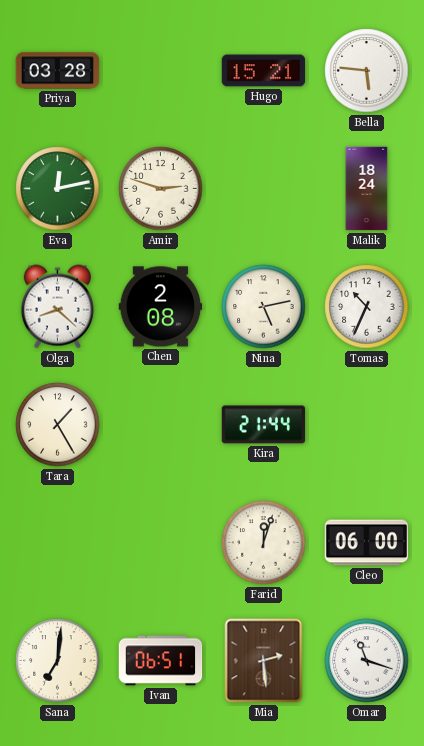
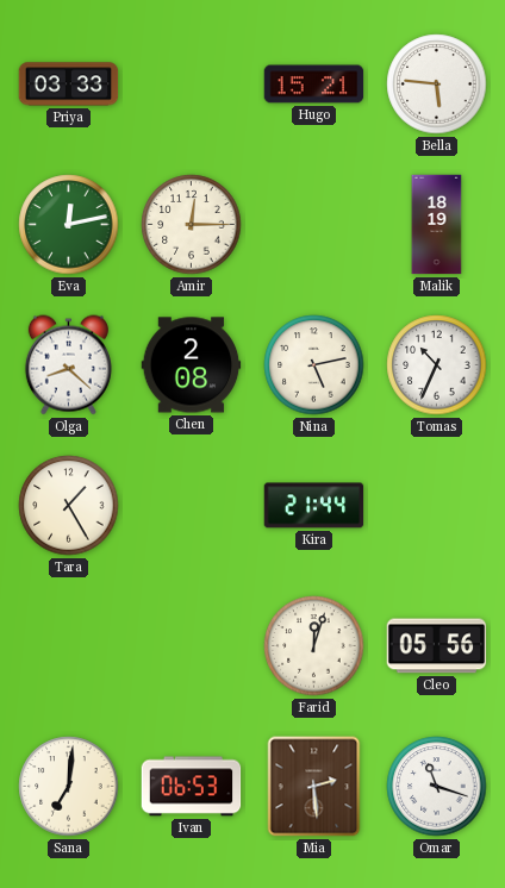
Priya: 03:28 -> 03:33
Amir: 2:48 -> 12:15
Malik: 18:24 -> 18:19
Cleo: 06:00 -> 05:56
Ivan: 06:51 -> 06:53
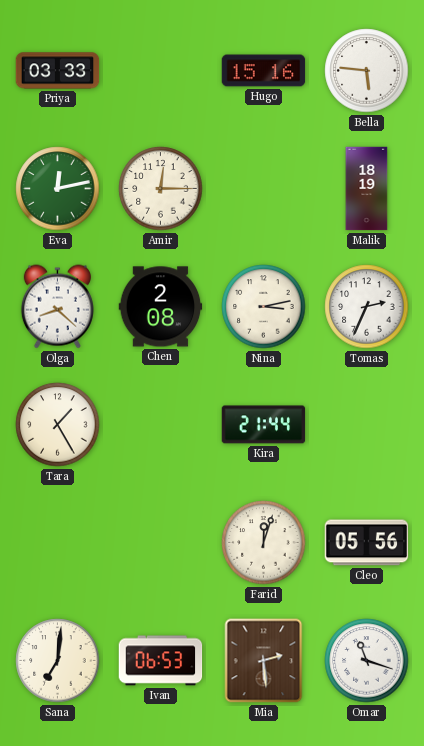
Hugo: 15:21 -> 15:16
Nina: 5:13 -> 3:13
Tomas: 10:34 -> 2:34
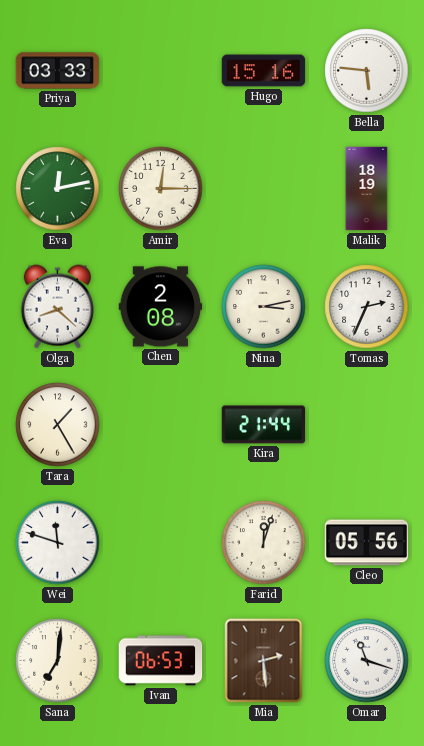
Wei: none -> 11:48
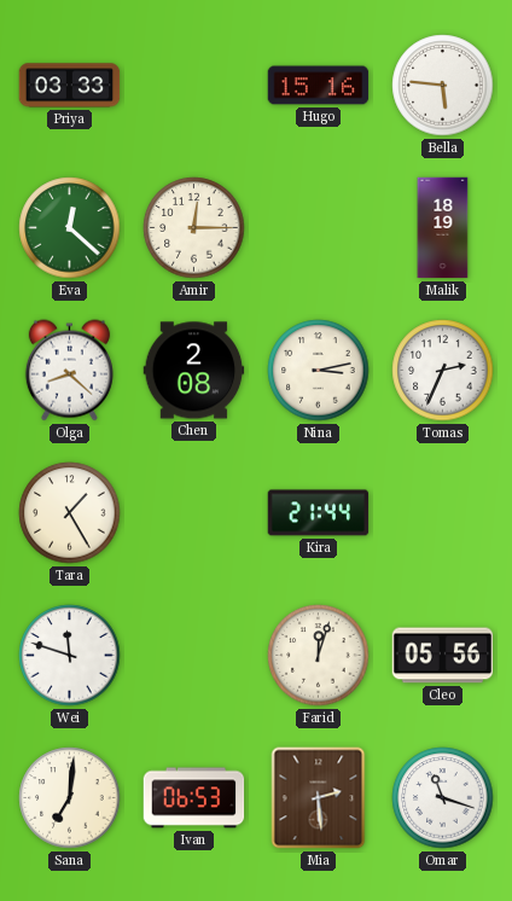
Eva: 12:13 -> 12:22
